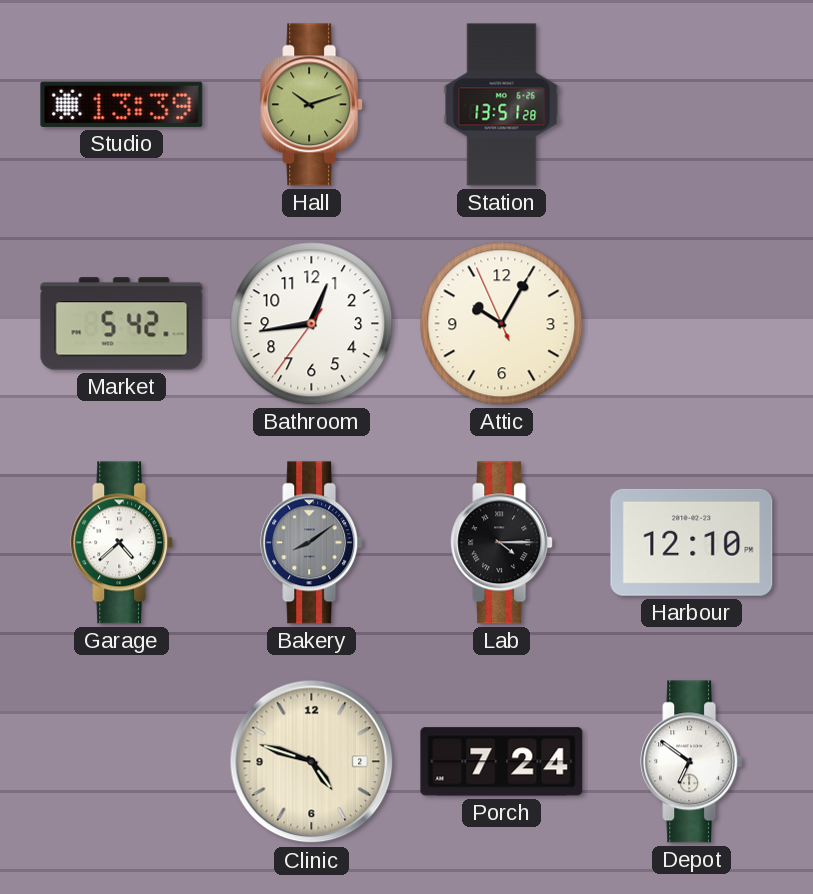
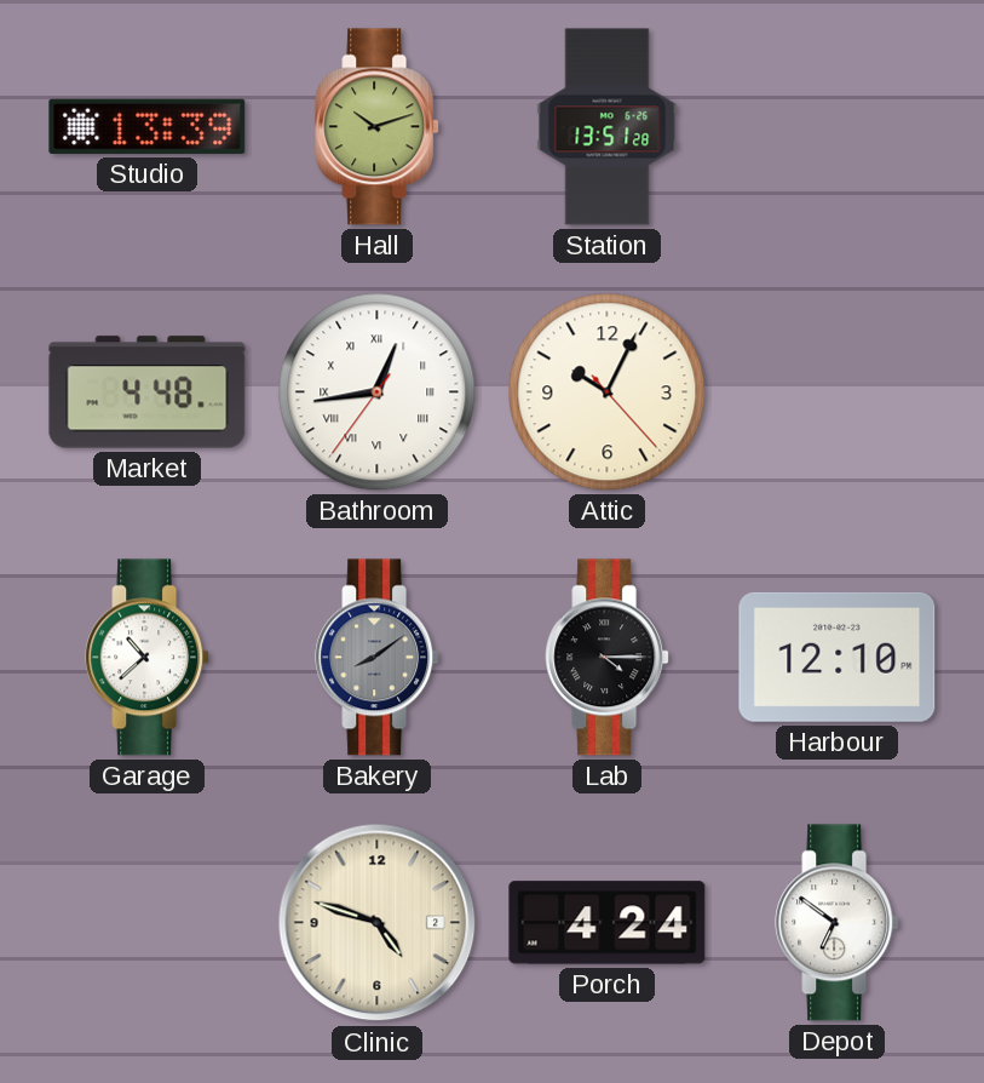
Market: 5:42 -> 4:48
Bathroom numerals: Arabic -> Roman
Attic: 10:04:56 -> 10:04:23
Garage: 4:38 -> 10:38
Porch: 7:24 -> 4:24
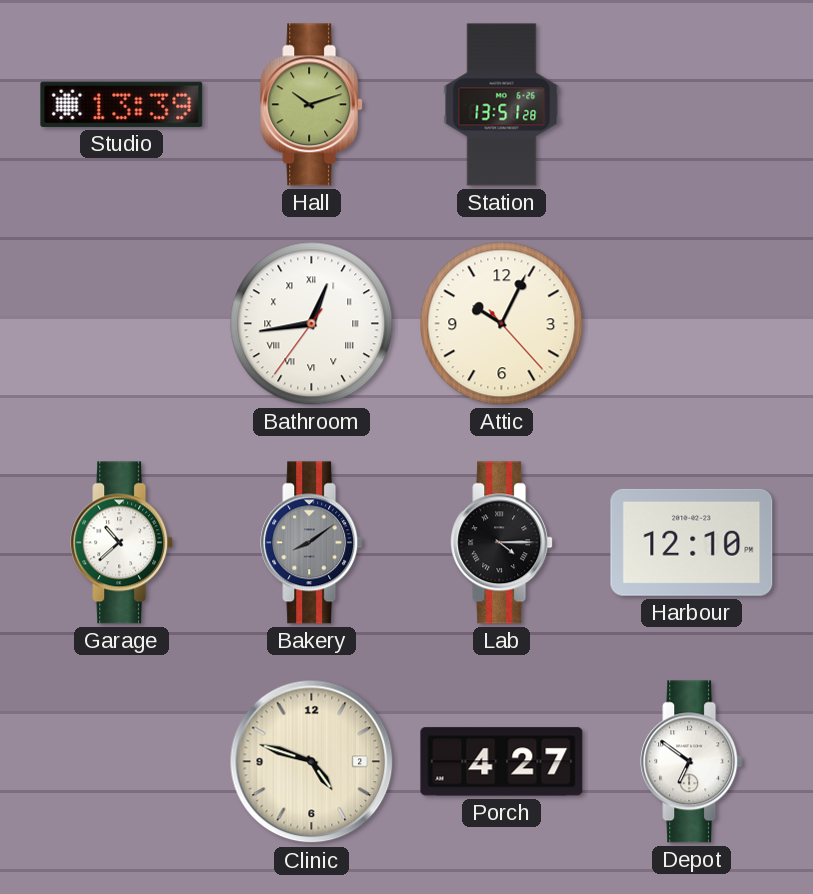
Market: 4:48 -> none
Porch: 4:24 -> 4:27
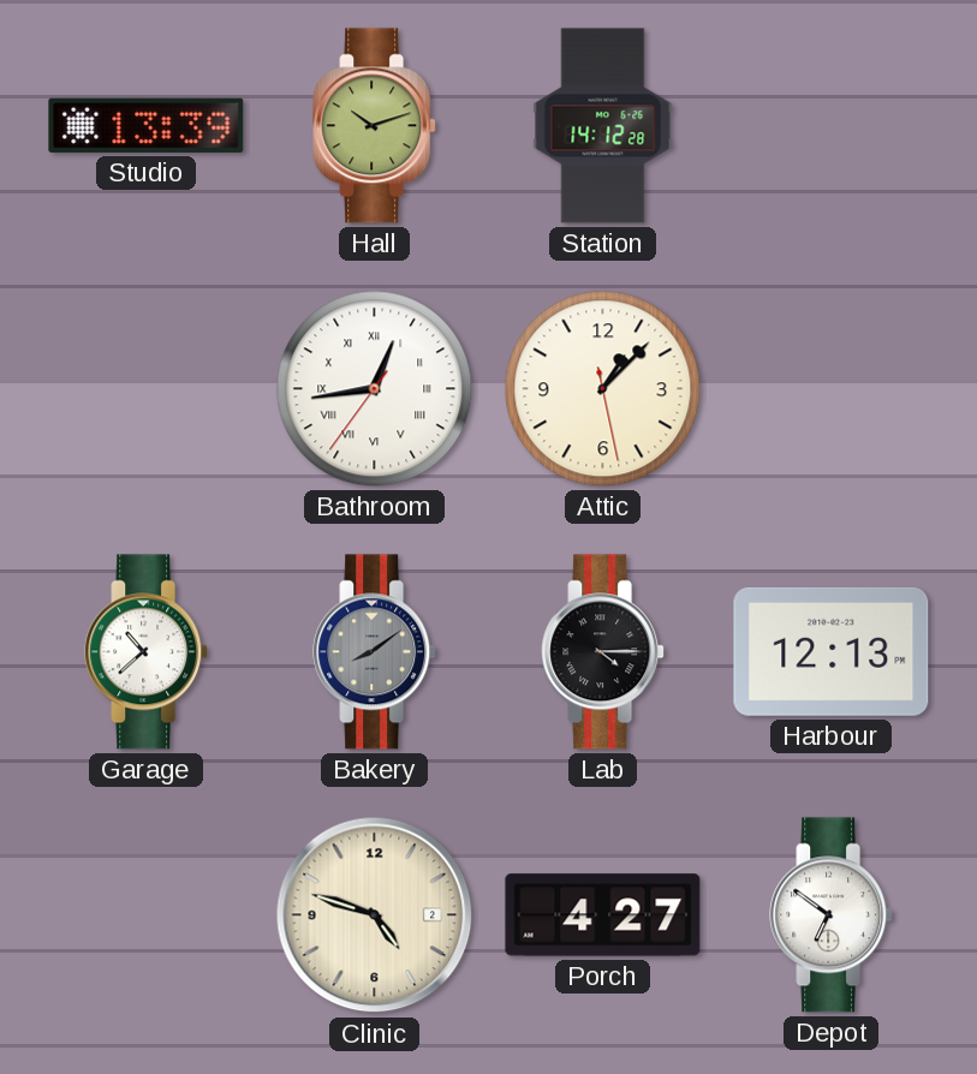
Station: 13:51 -> 14:12
Attic: 10:04 -> 1:07
Harbour: 12:10 -> 12:13
